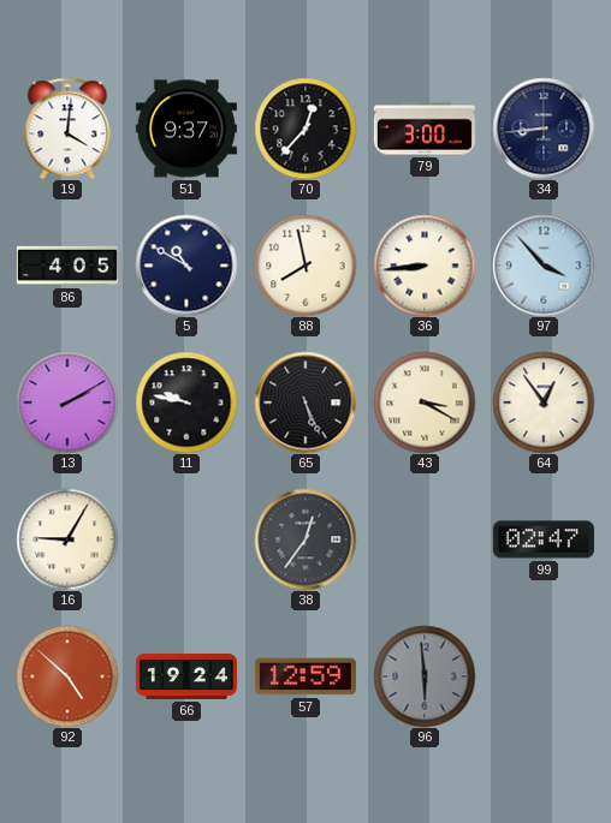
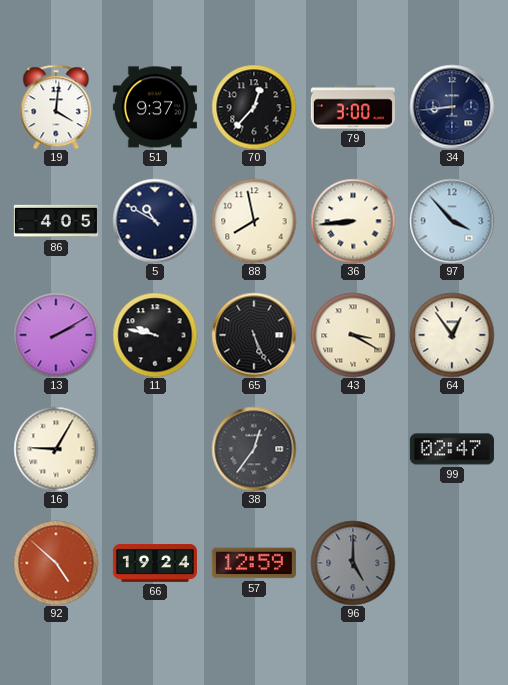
96: 5:59 -> 5:00
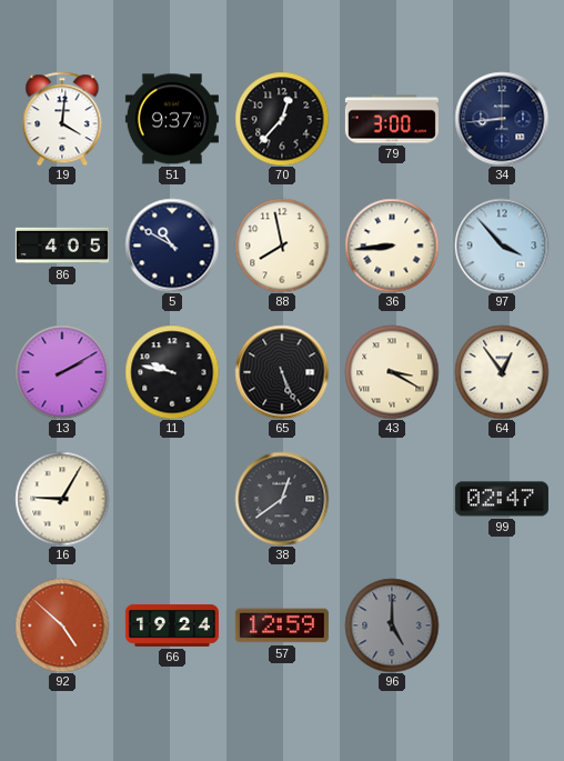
38: 12:36 -> 12:39
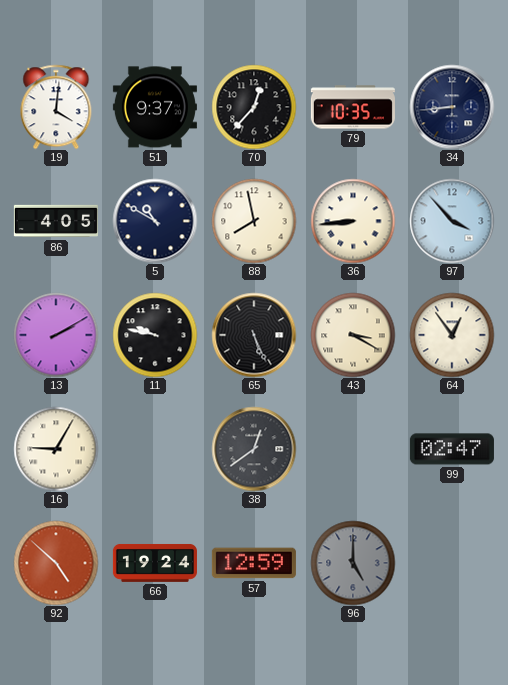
79: 3:00 -> 10:35
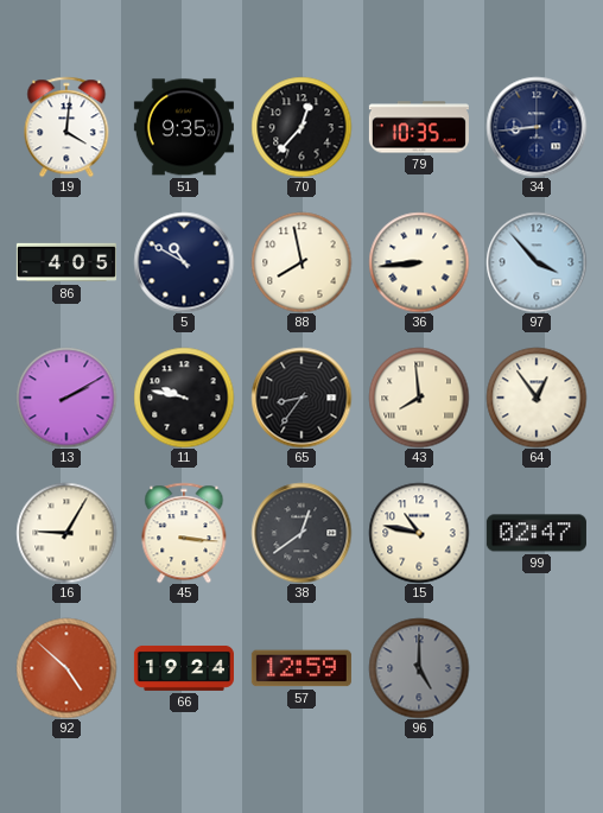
51: 9:37 -> 9:35
65: 5:26 -> 8:36
43: 3:20 -> 7:59
45: none -> 3:16
15: none -> 10:47
